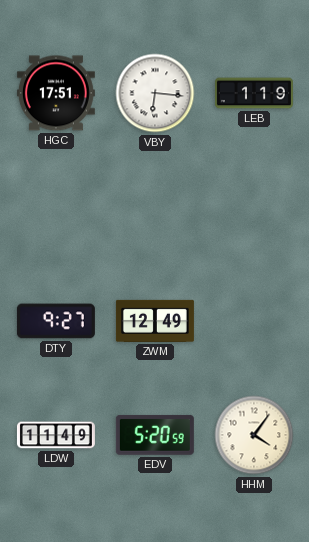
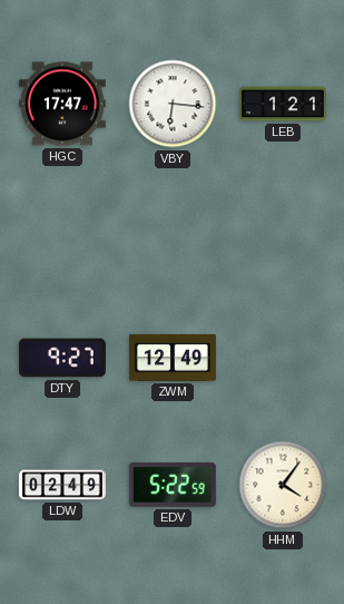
HGC: 17:51 -> 17:47
LEB: 1:19 -> 1:21
LDW: 11:49 -> 02:49
EDV: 5:20 -> 5:22
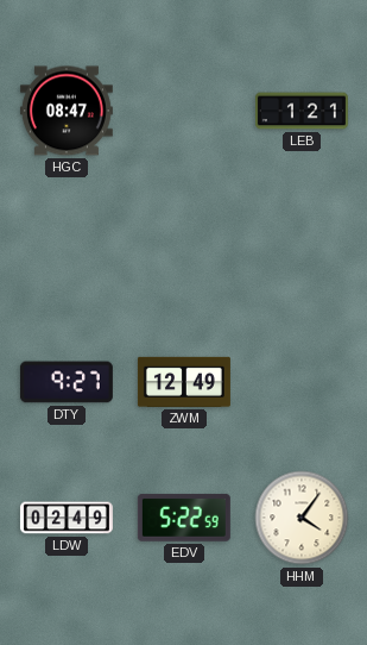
HGC: 17:47 -> 08:47
VBY: 6:16 -> none
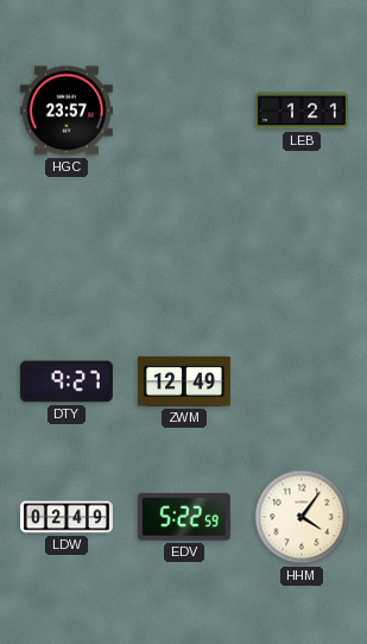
HGC: 08:47 -> 23:57
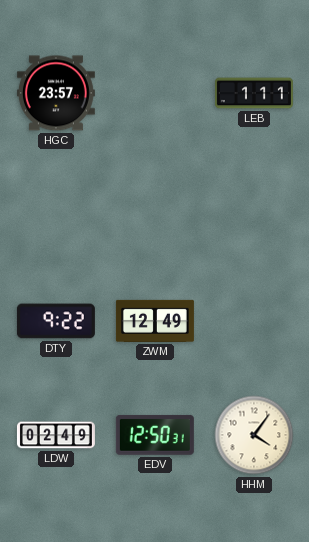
LEB: 1:21 -> 1:11
DTY: 9:27 -> 9:22
EDV: 5:22 -> 12:50
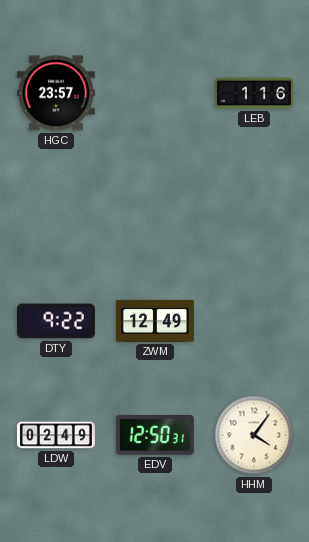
LEB: 1:11 -> 1:16
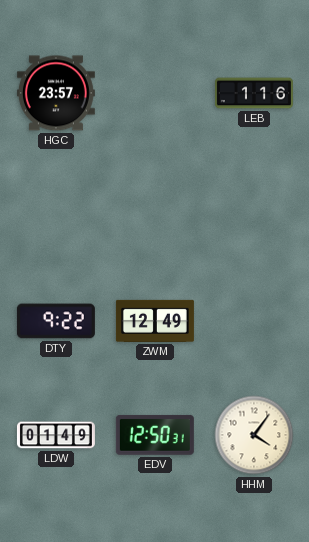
LDW: 02:49 -> 01:49
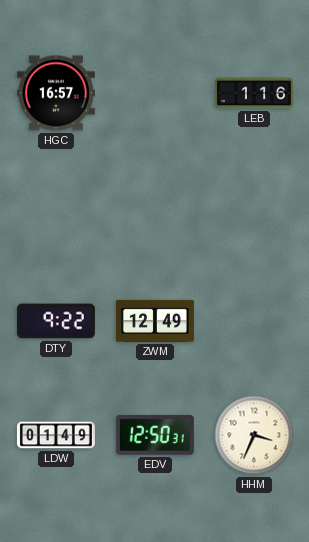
HGC: 23:57 -> 16:57
HHM: 4:06 -> 3:34
